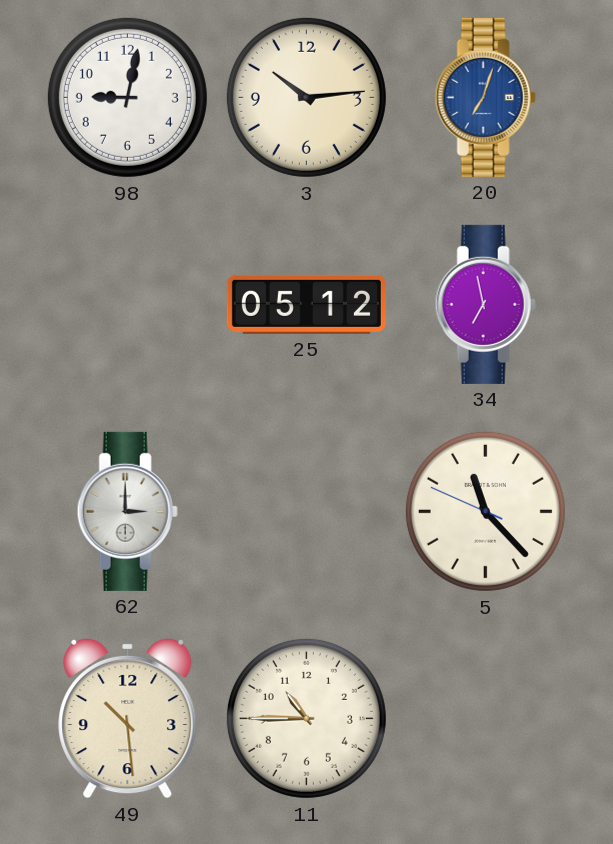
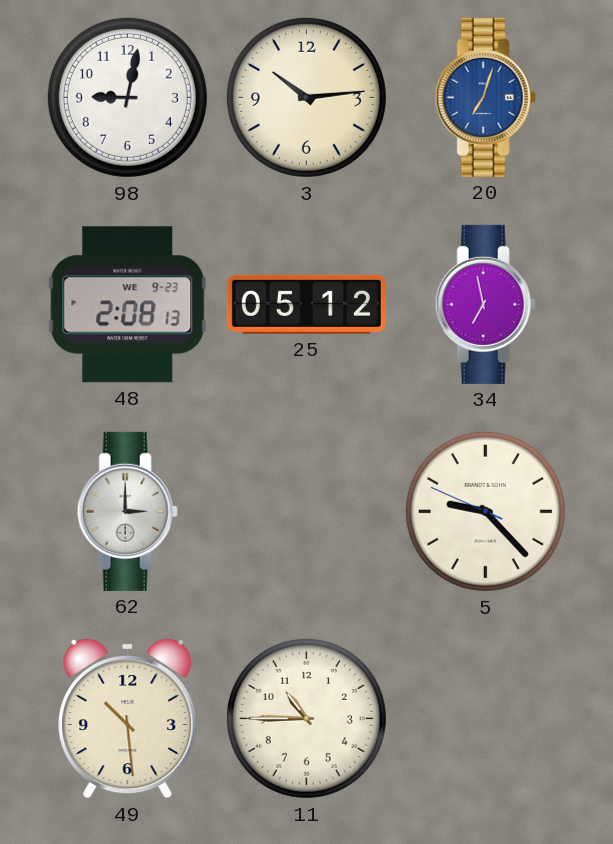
48: none -> 2:08
5: 11:22 -> 9:22
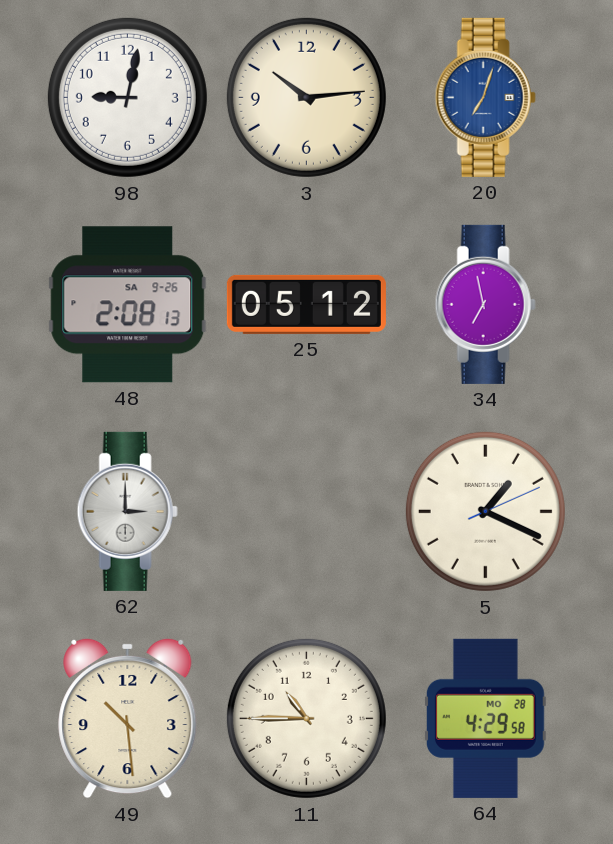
48 date: WE 9-23 -> SA 9-26
5: 9:22 -> 1:19
64: none -> 4:29
